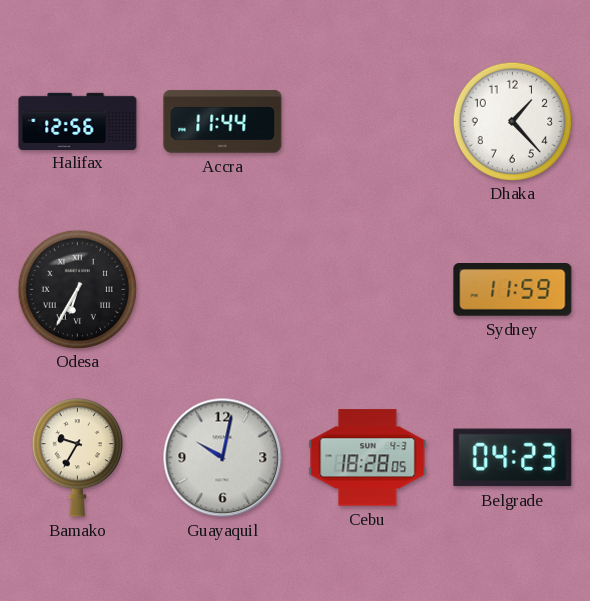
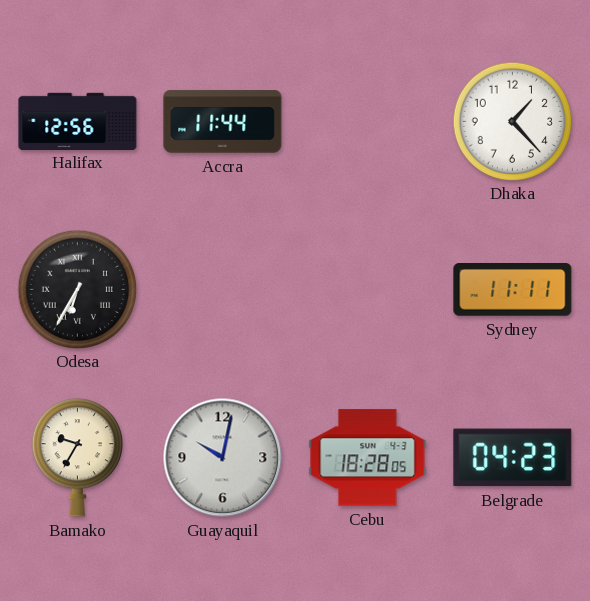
Sydney: 11:59 -> 11:11
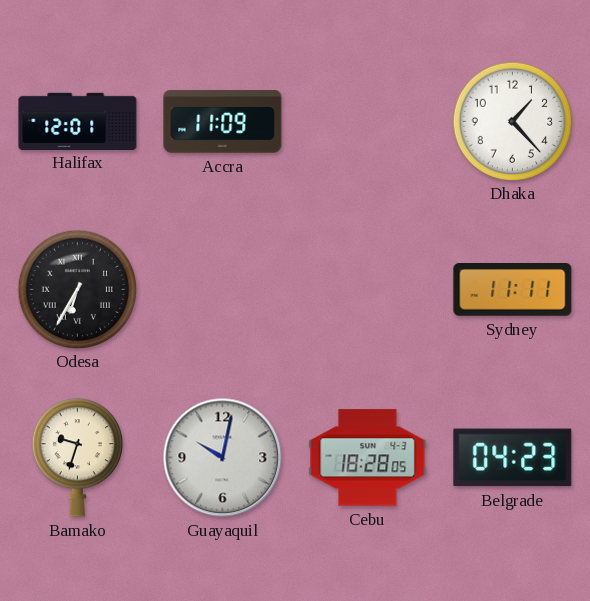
Halifax: 12:56 -> 12:01
Accra: 11:44 -> 11:09
Bamako: 9:35 -> 9:33
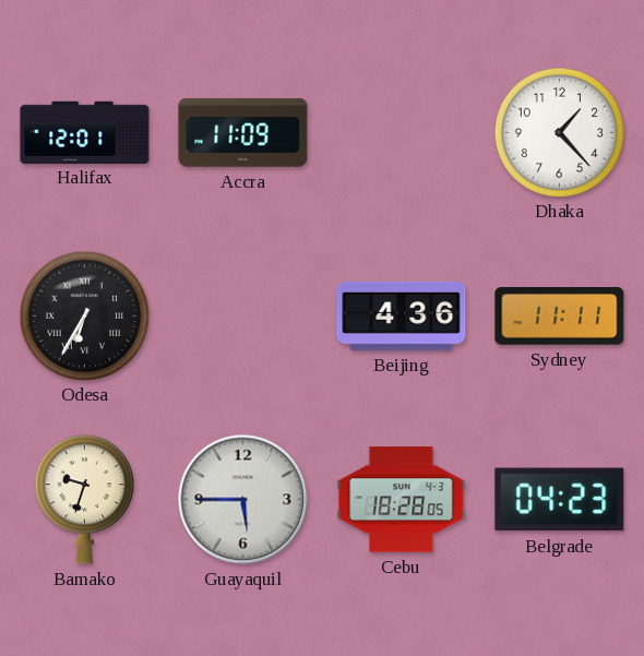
Beijing: none -> 4:36
Guayaquil: 10:02 -> 5:45
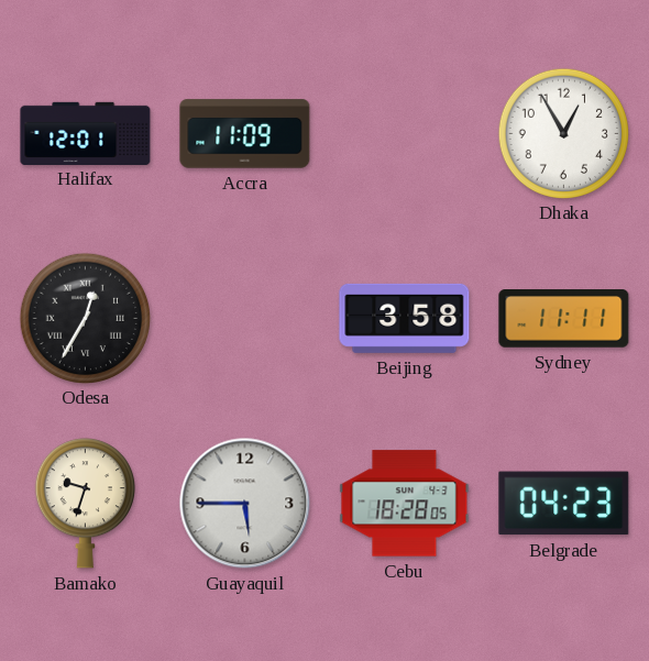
Dhaka: 1:23 -> 12:55
Odesa: 6:35 -> 12:35
Beijing: 4:36 -> 3:58
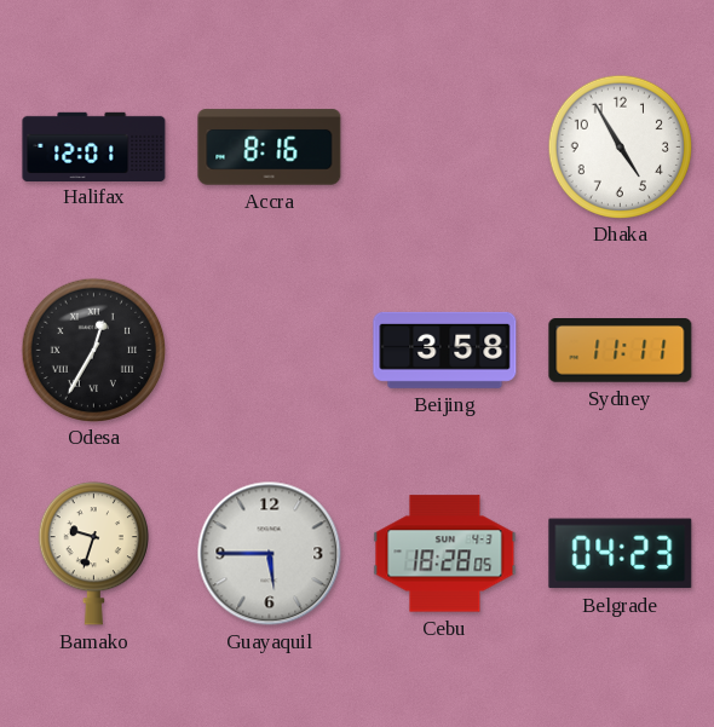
Accra: 11:09 -> 8:16
Dhaka: 12:55 -> 4:55
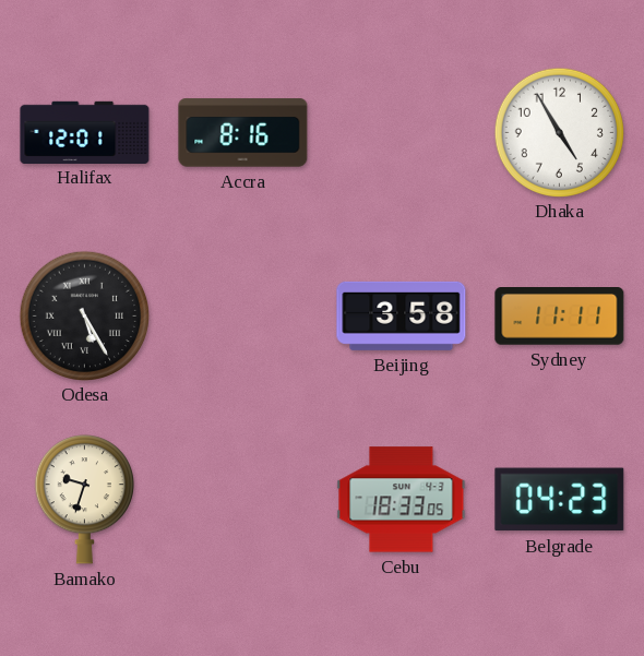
Odesa: 12:35 -> 5:25
Guayaquil: 5:45 -> none
Cebu: 18:28 -> 18:33
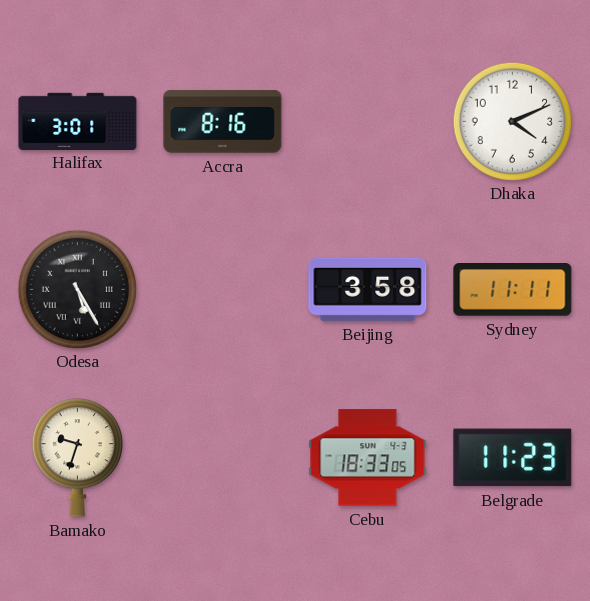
Halifax: 12:01 -> 3:01
Dhaka: 4:55 -> 4:11
Belgrade: 04:23 -> 11:23
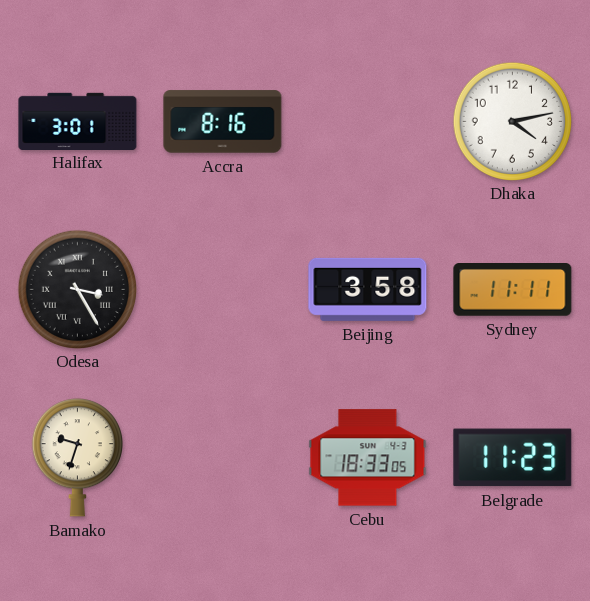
Dhaka: 4:11 -> 4:13
Odesa: 5:25 -> 3:25
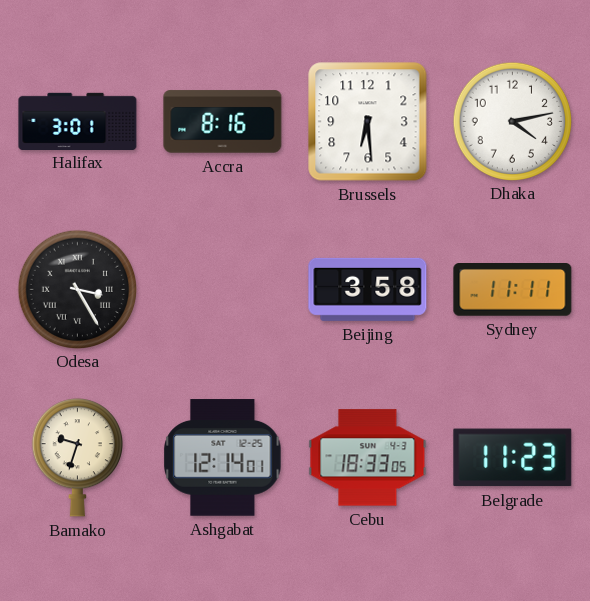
Brussels: none -> 6:29
Ashgabat: none -> 12:14
